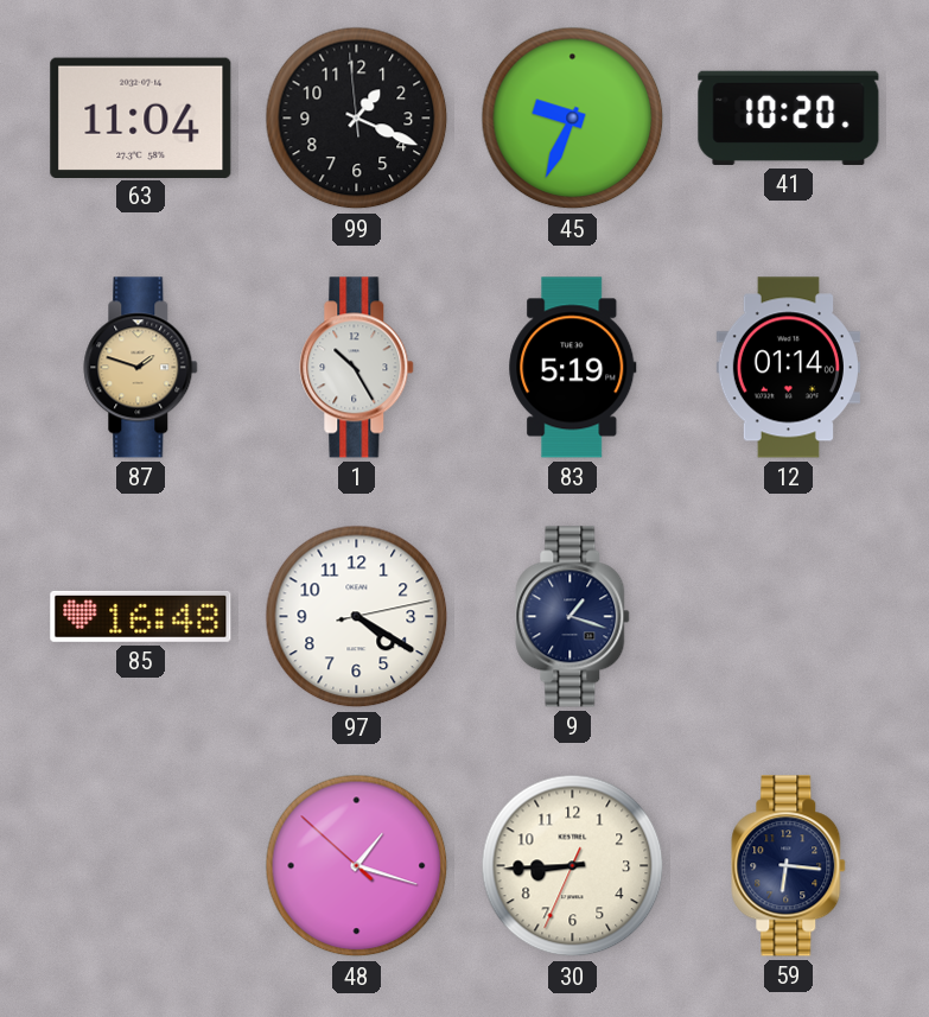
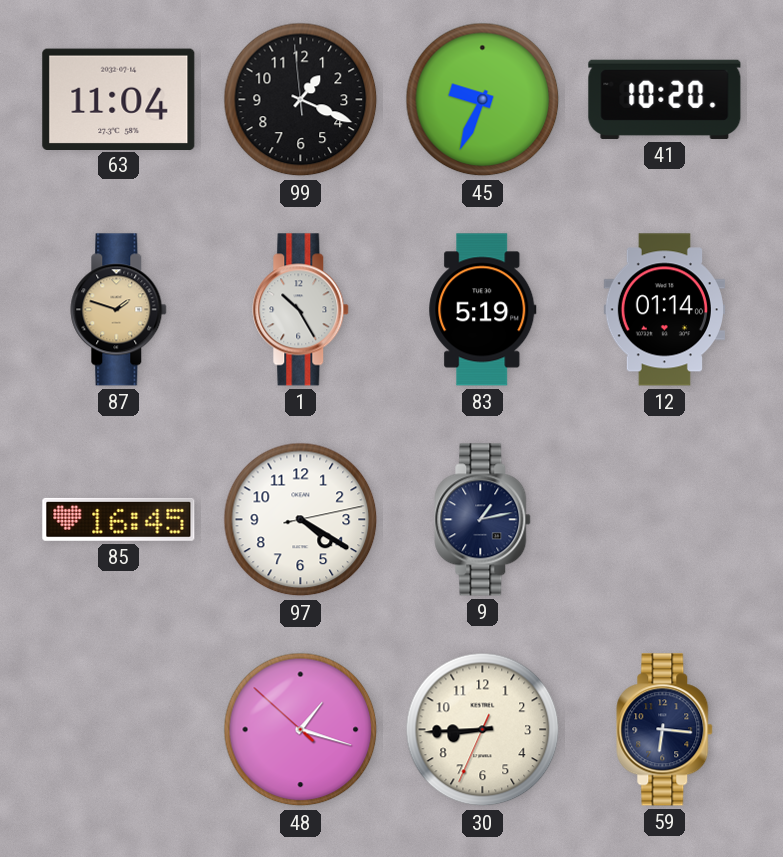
85: 16:48 -> 16:45
9: 1:18 -> 1:13
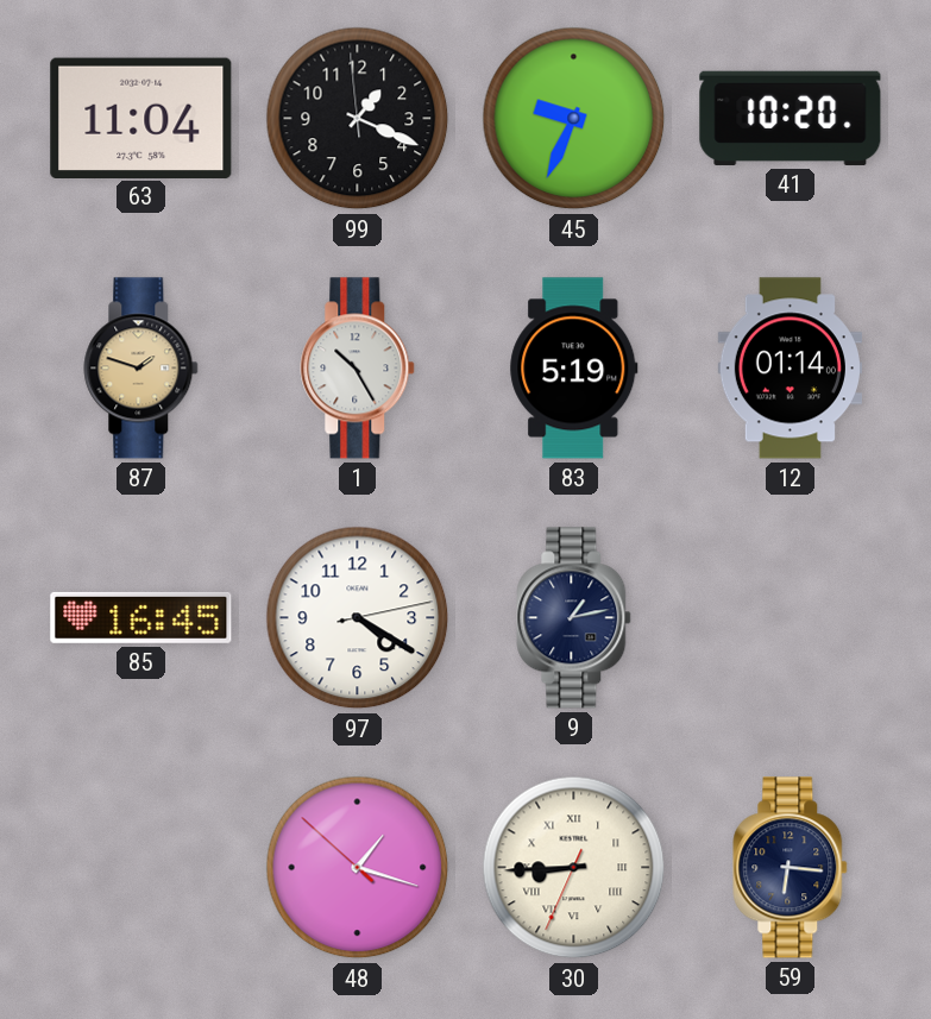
30 numerals: Arabic -> Roman
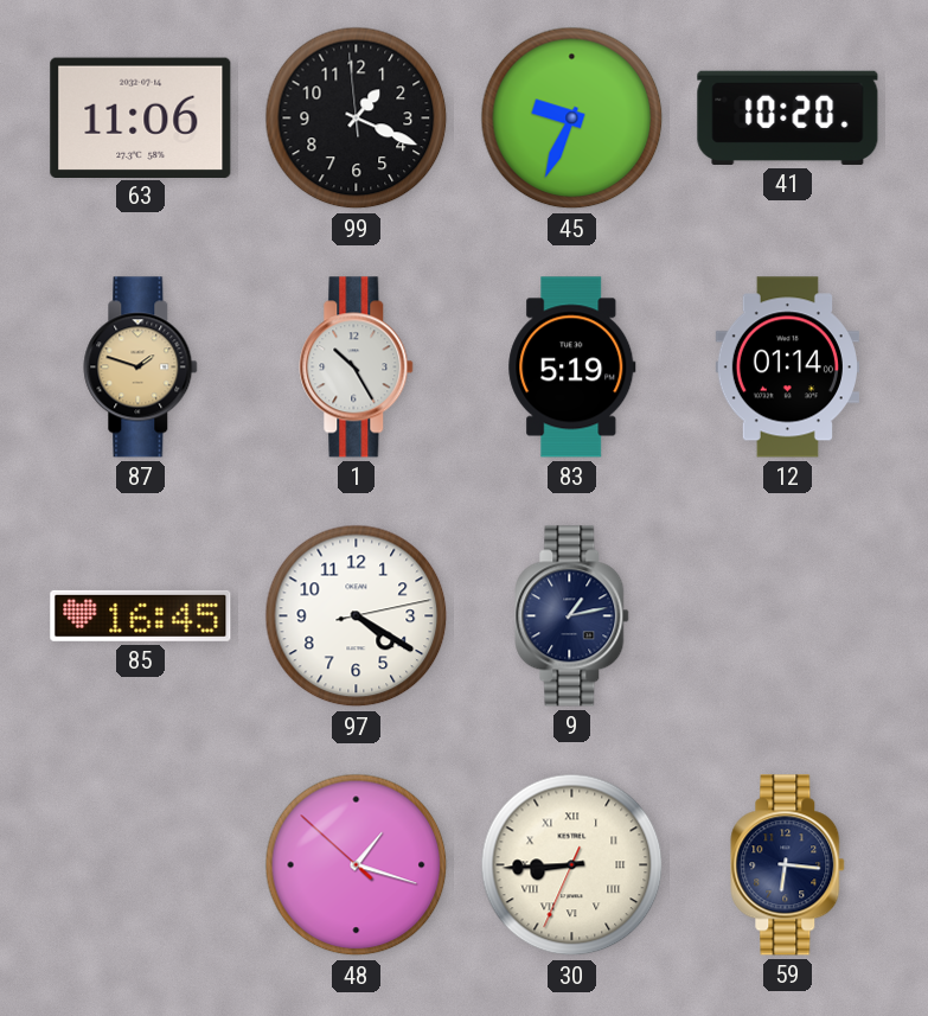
63: 11:04 -> 11:06
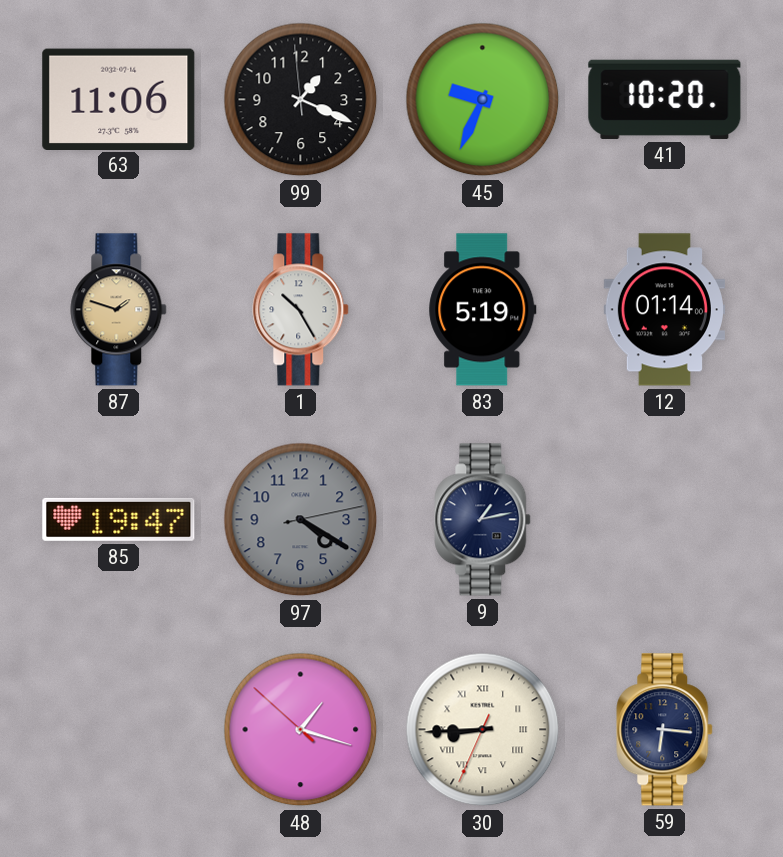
85: 16:45 -> 19:47
97 dial: white -> grey
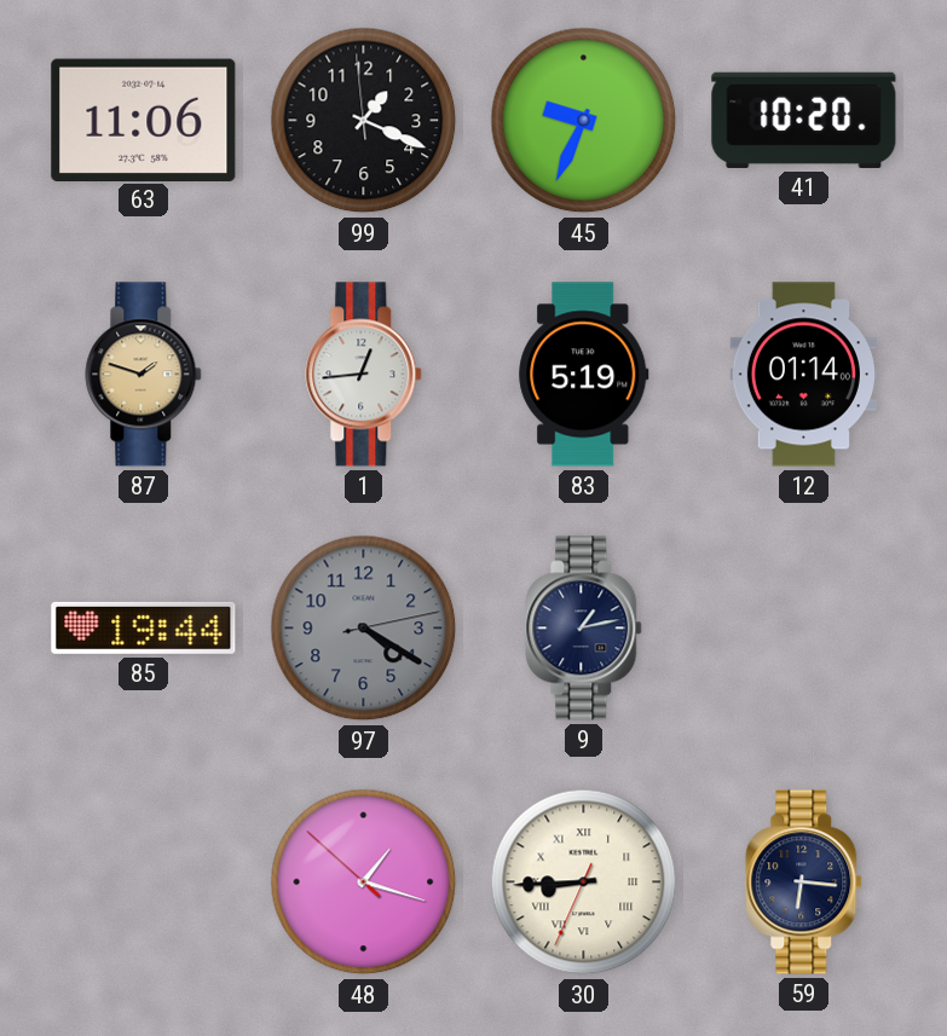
1: 10:25 -> 12:44
85: 19:47 -> 19:44
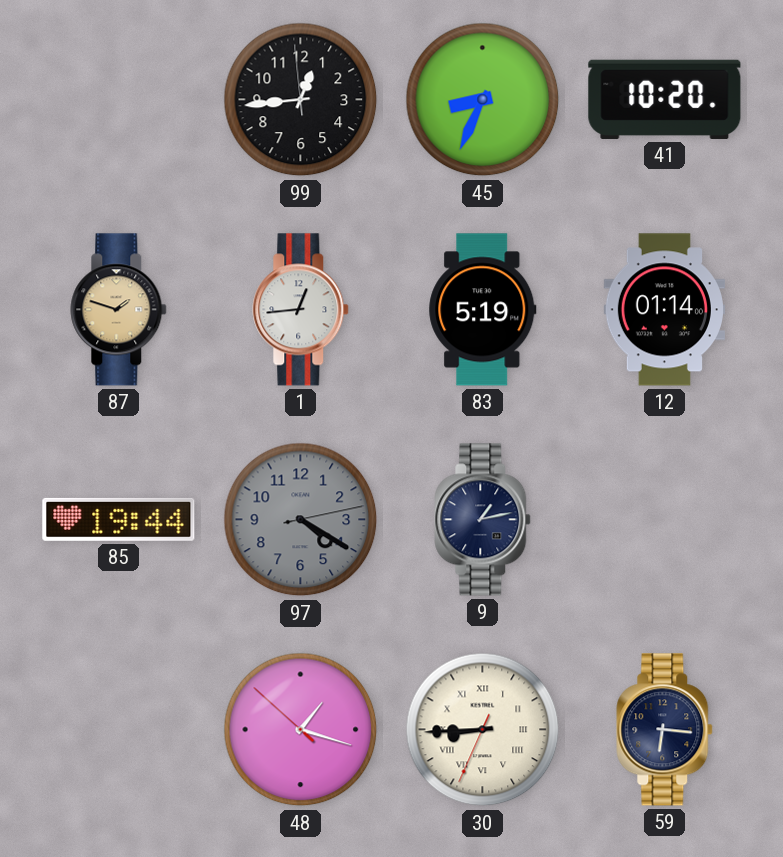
63: 11:06 -> none
99: 1:18 -> 12:43
45: 9:34 -> 8:34
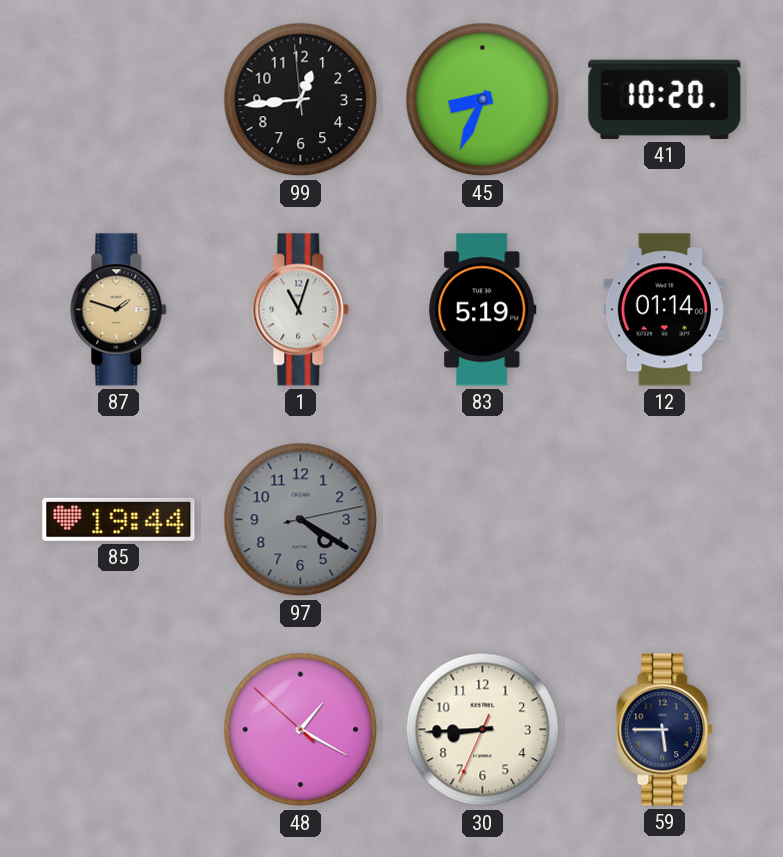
1: 12:44 -> 11:03
9: 1:13 -> none
48: 1:17 -> 1:19
30 numerals: Roman -> Arabic
59: 6:16 -> 5:45
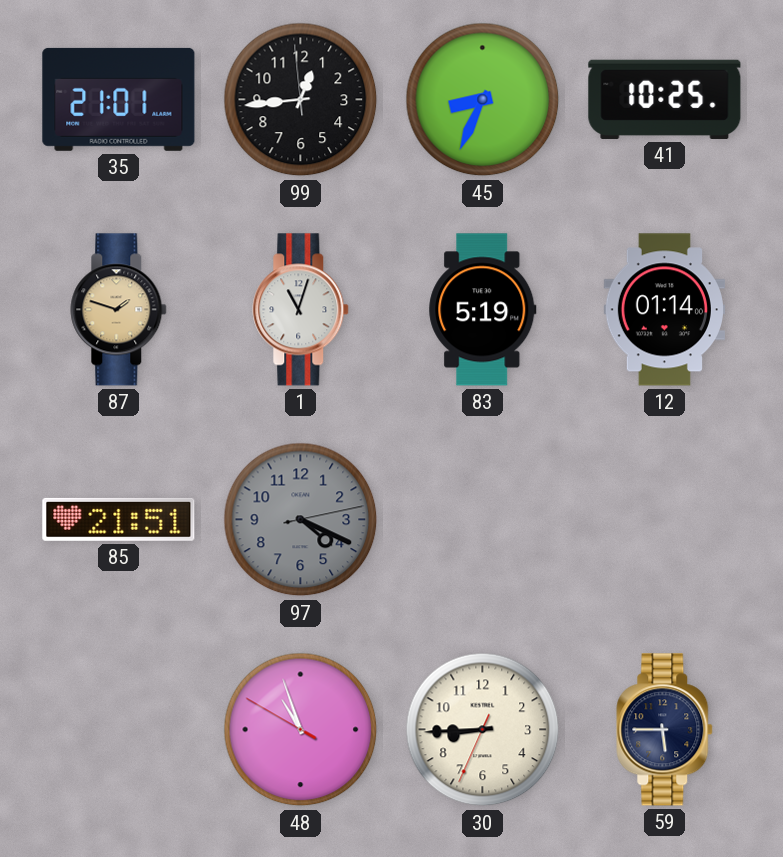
35: none -> 21:01
41: 10:20 -> 10:25
85: 19:44 -> 21:51
97: 4:20 -> 4:19
48: 1:19 -> 10:56
